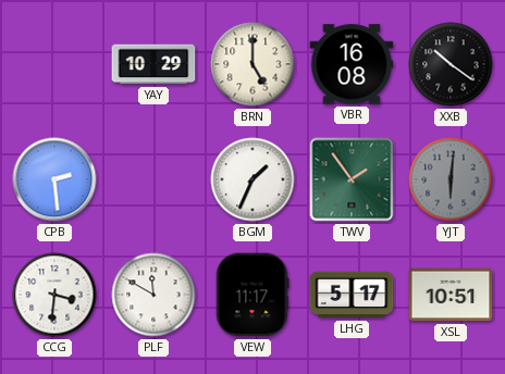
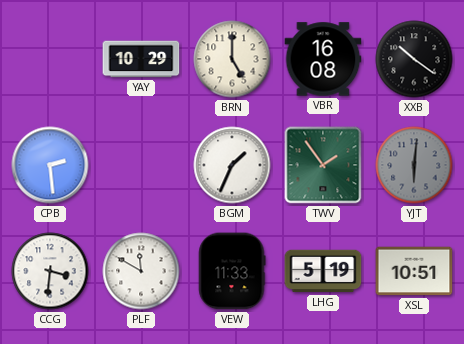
VEW: 11:17 -> 11:33
LHG: 5:17 -> 5:19
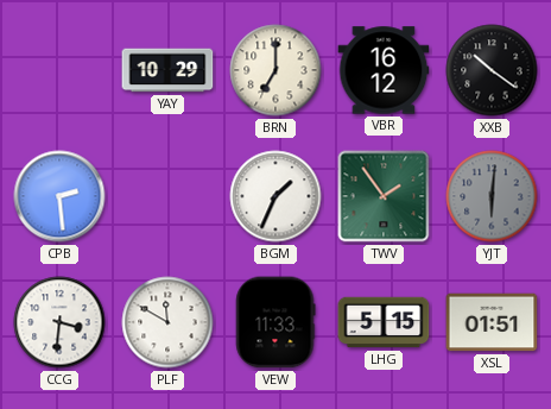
BRN: 5:00 -> 7:00
VBR: 16:08 -> 16:12
LHG: 5:19 -> 5:15
XSL: 10:51 -> 01:51
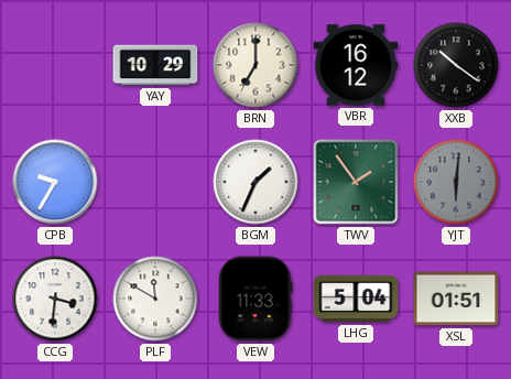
CPB: 2:29 -> 9:35
LHG: 5:15 -> 5:04
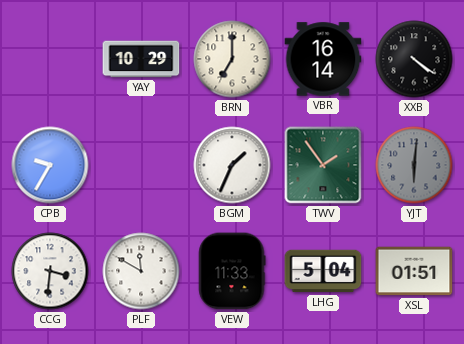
VBR: 16:12 -> 16:14
XXB: 10:21 -> 4:21
